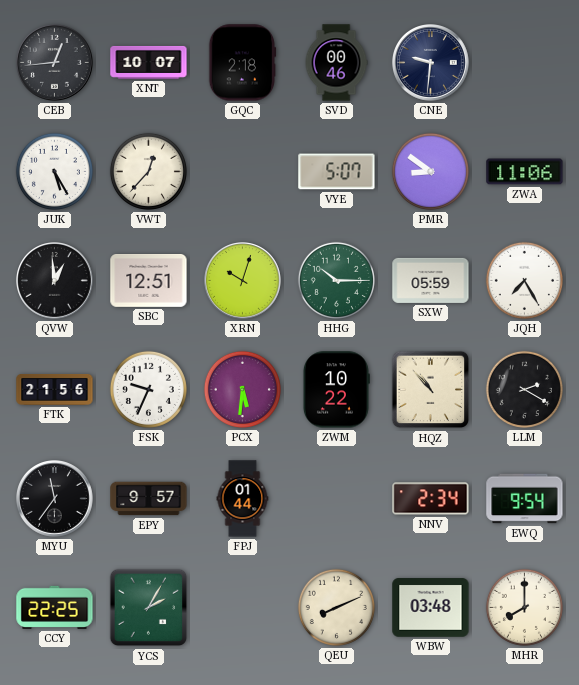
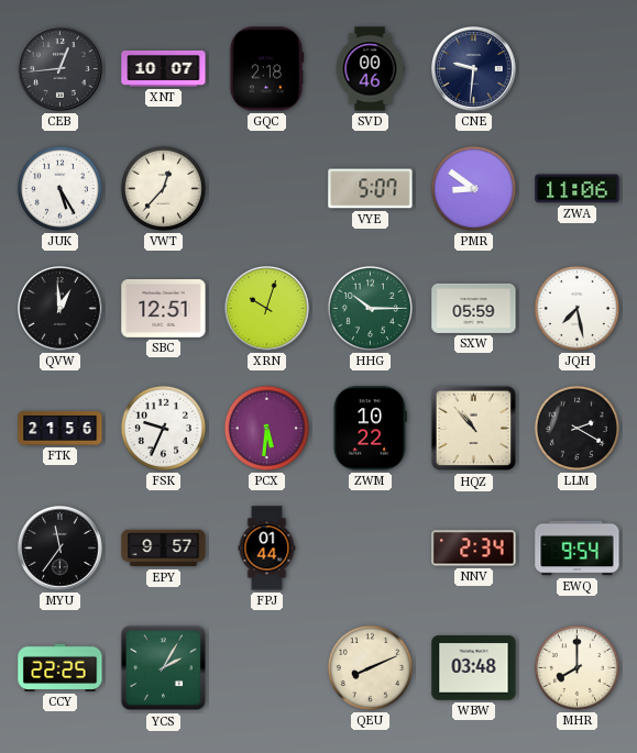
JQH: 7:25 -> 7:28
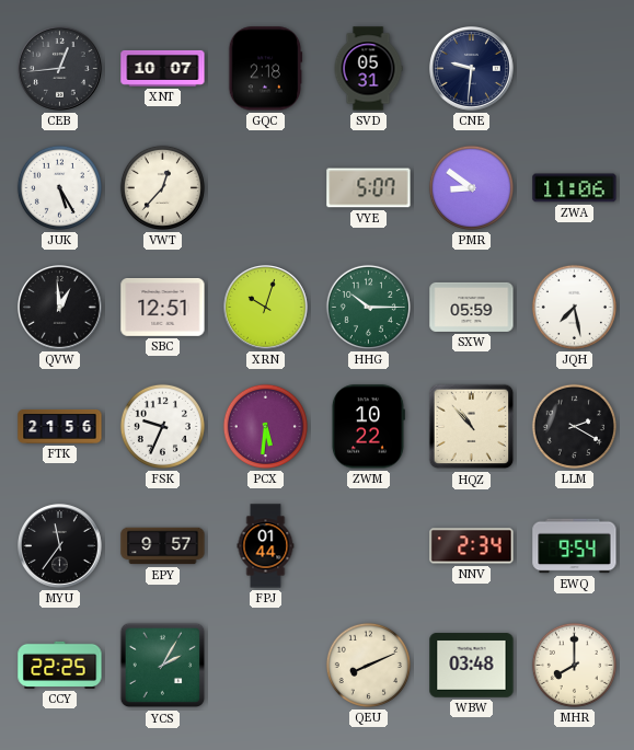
SVD: 00:46 -> 05:31
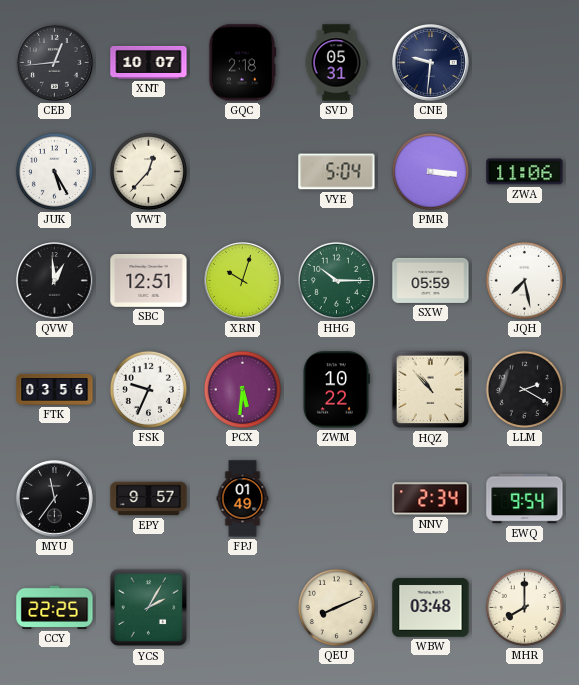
VYE: 5:07 -> 5:04
PMR: 8:51 -> 3:16
FTK: 21:56 -> 03:56
FPJ: 01:44 -> 01:49
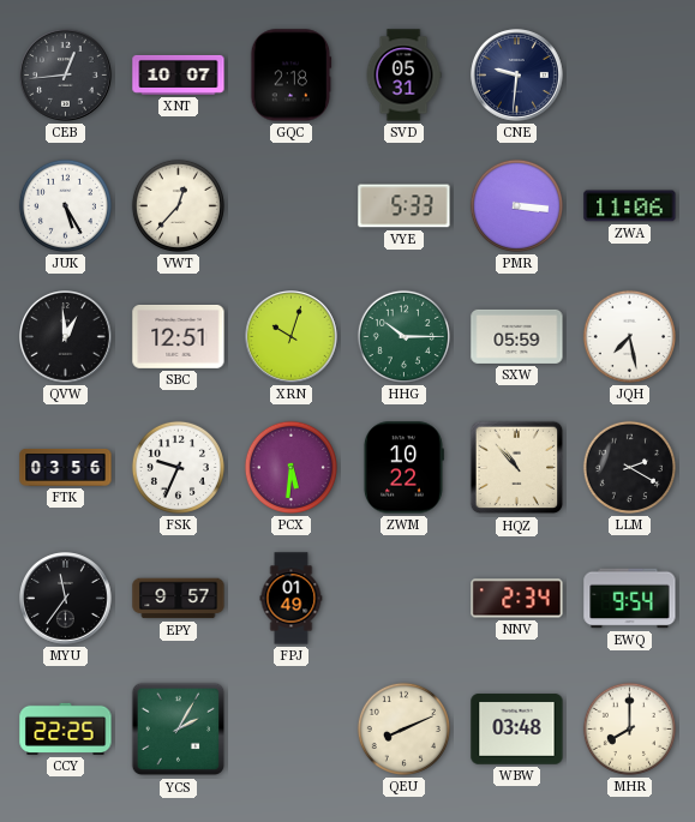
VYE: 5:04 -> 5:33
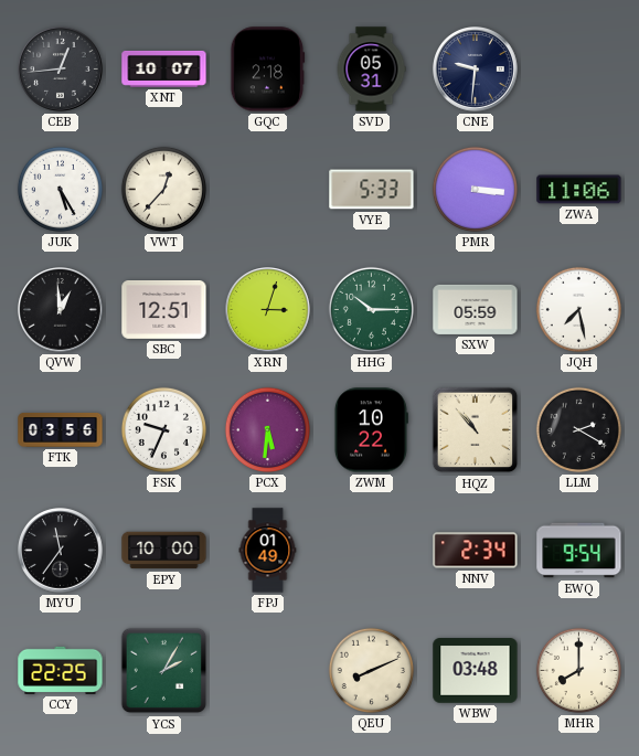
XRN: 10:03 -> 3:03
EPY: 9:57 -> 10:00
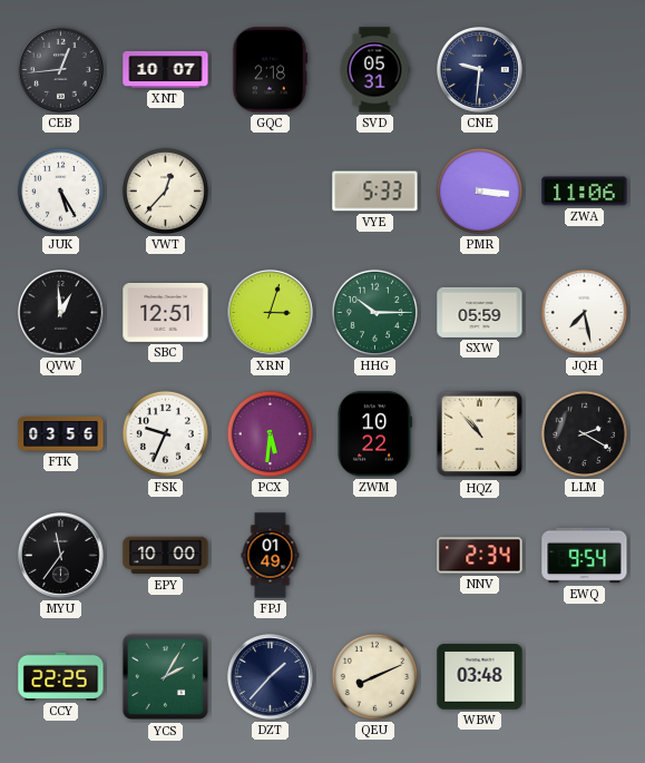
DZT: none -> 1:37
MHR: 8:00 -> none
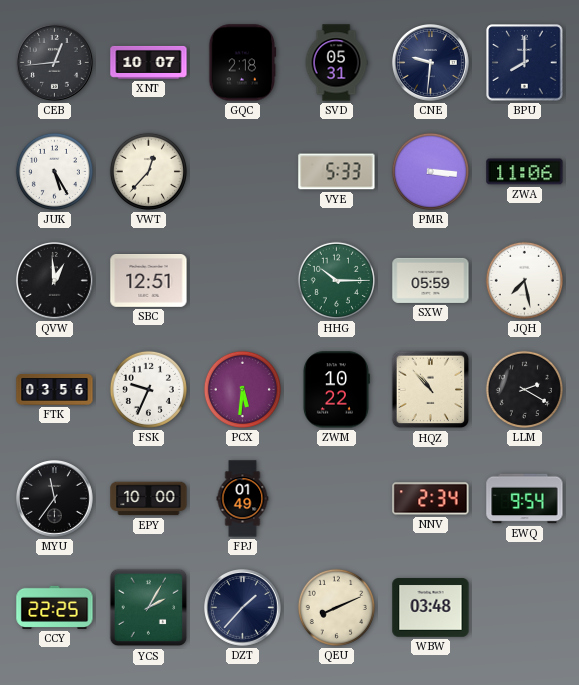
BPU: none -> 8:00
XRN: 3:03 -> none
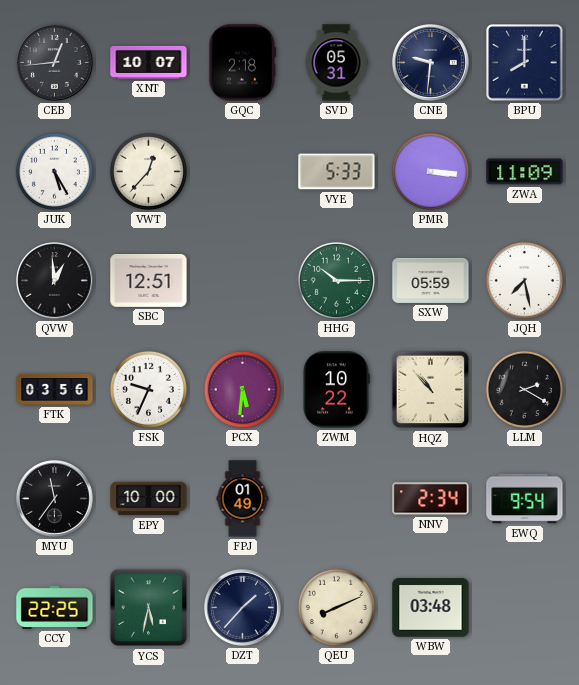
ZWA: 11:06 -> 11:09
YCS: 2:05 -> 5:32
